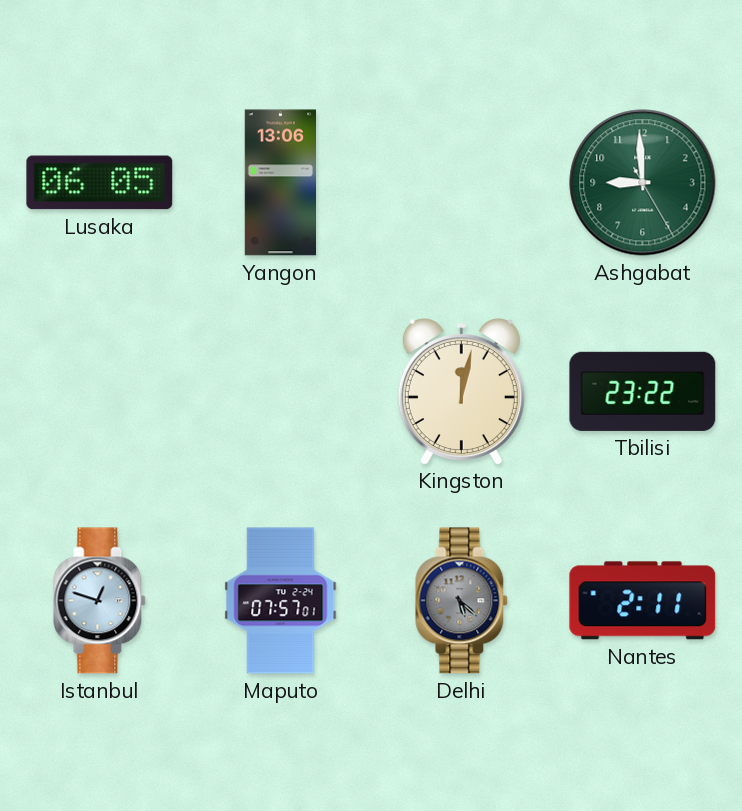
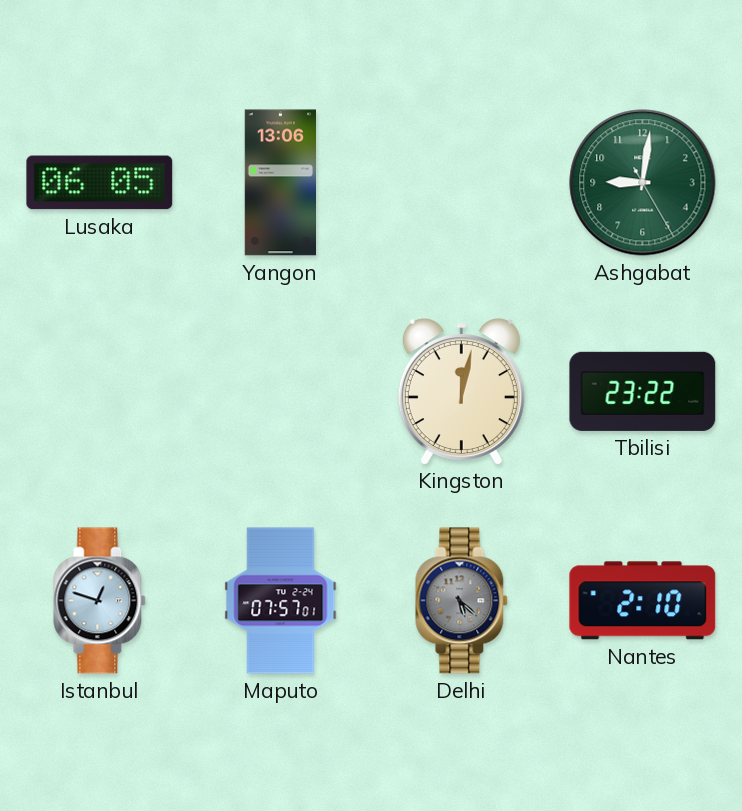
Ashgabat: 8:59 -> 9:01
Nantes: 2:11 -> 2:10
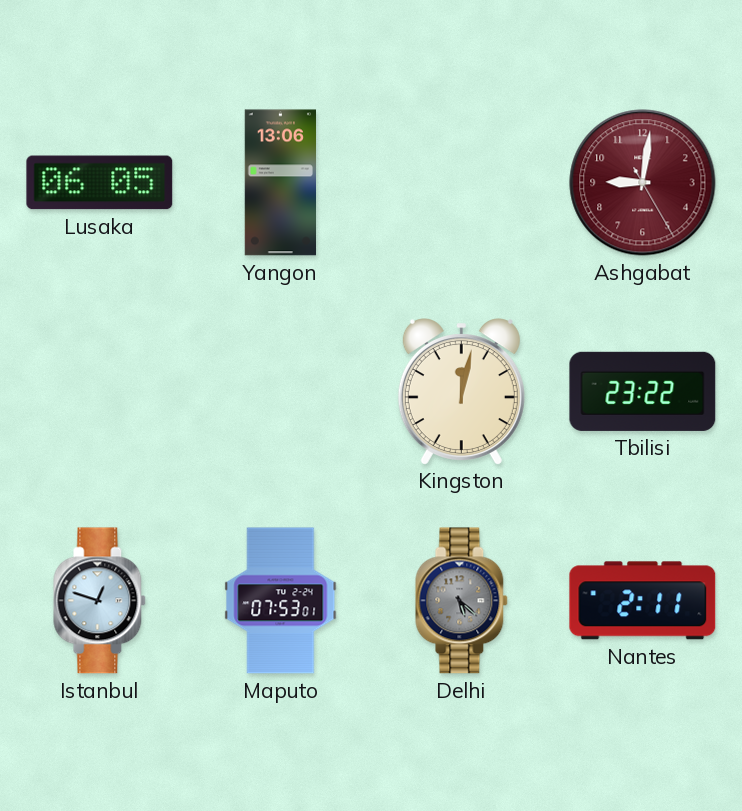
Ashgabat dial: green -> burgundy
Maputo: 07:57 -> 07:53
Nantes: 2:10 -> 2:11
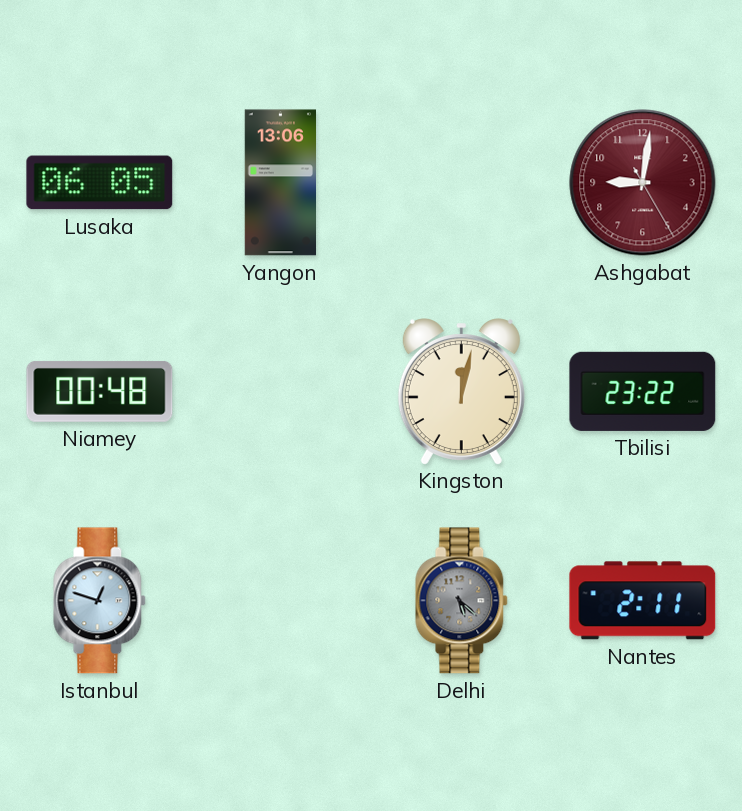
Niamey: none -> 00:48
Maputo: 07:53 -> none
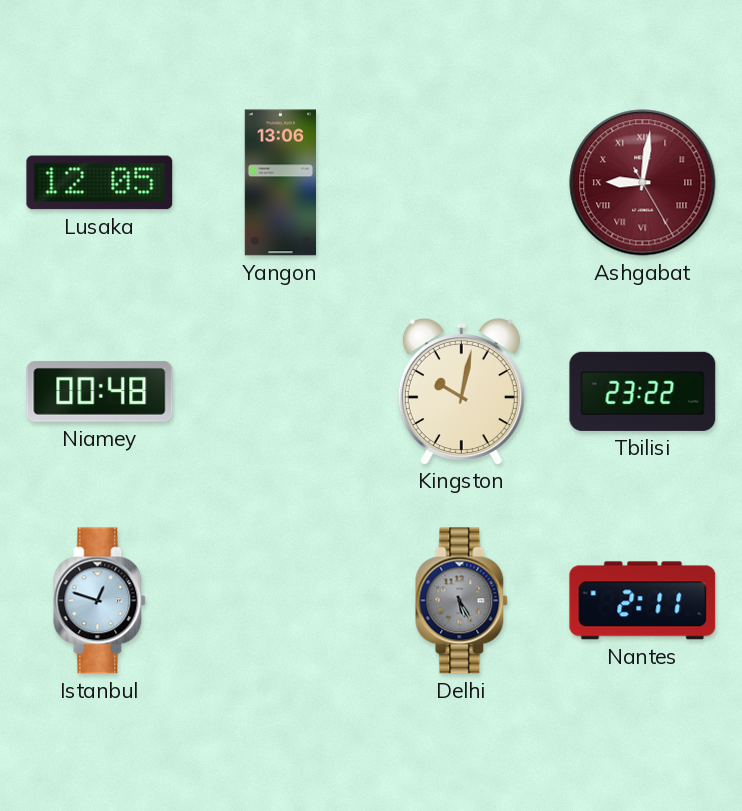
Lusaka: 06:05 -> 12:05
Ashgabat numerals: Arabic -> Roman
Kingston: 12:02 -> 10:02
Delhi: 5:22 -> 5:25
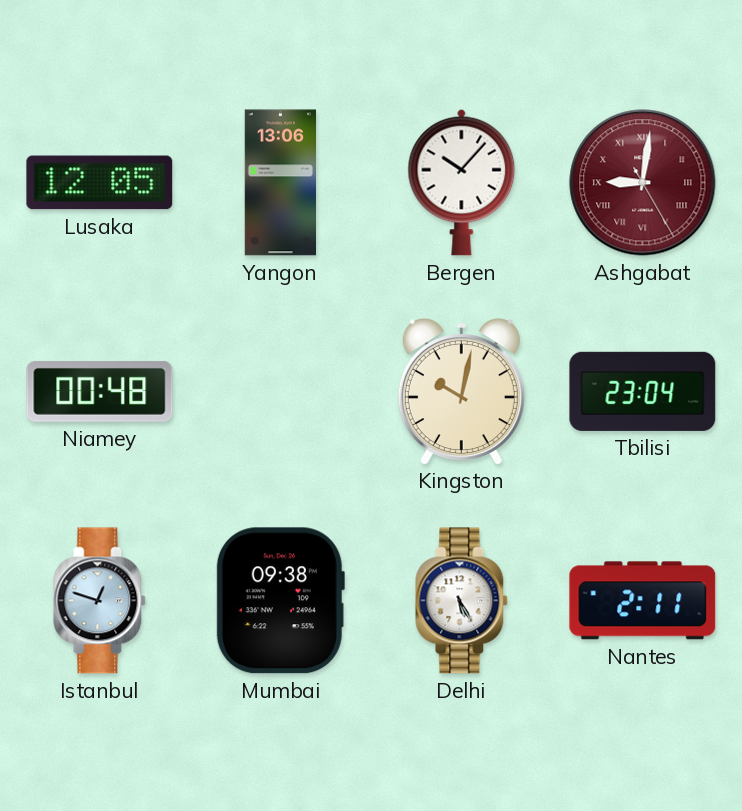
Bergen: none -> 10:07
Tbilisi: 23:22 -> 23:04
Mumbai: none -> 09:38
Delhi dial: grey -> white
